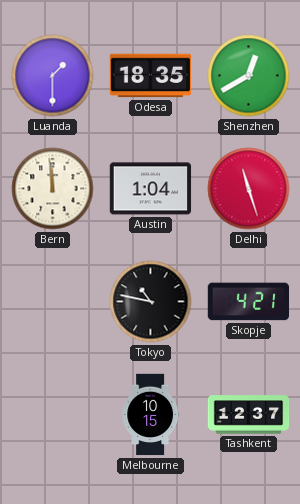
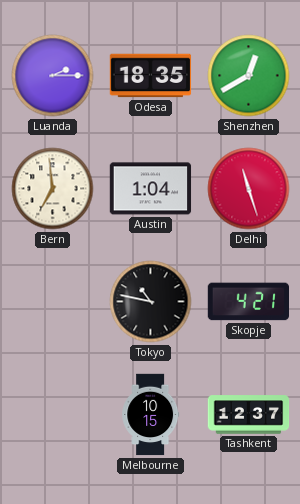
Luanda: 1:30 -> 2:15
Bern: 11:59 -> 6:59
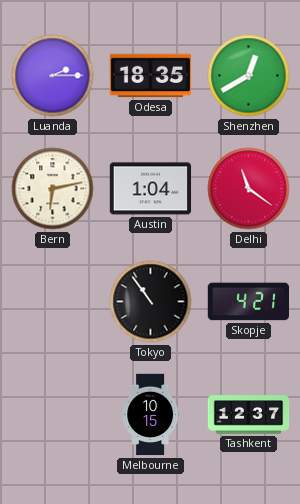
Bern: 6:59 -> 6:13
Delhi: 11:27 -> 11:21
Tokyo: 10:47 -> 10:54
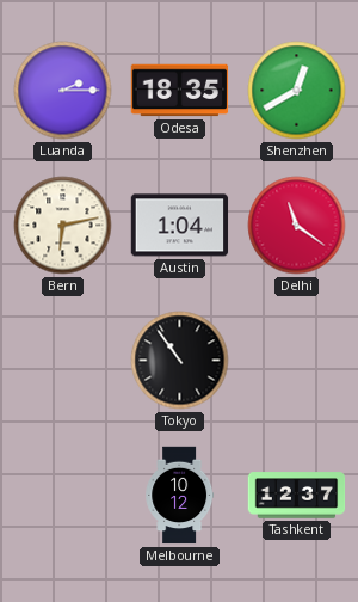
Skopje: 4:21 -> none
Melbourne: 10:15 -> 10:12
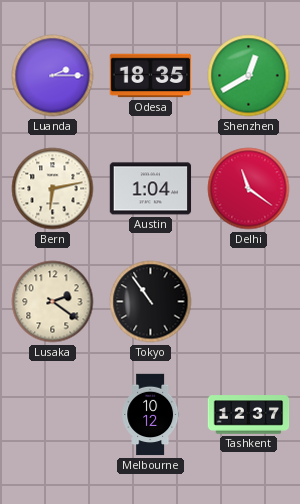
Lusaka: none -> 2:21
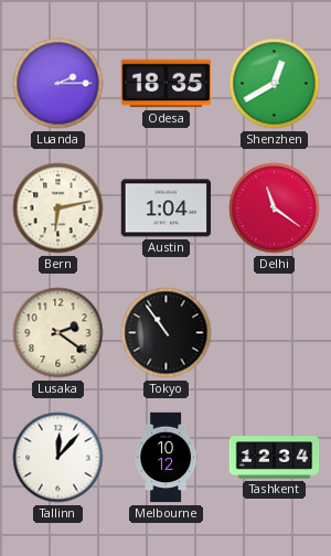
Tallinn: none -> 12:07
Tashkent: 12:37 -> 12:34
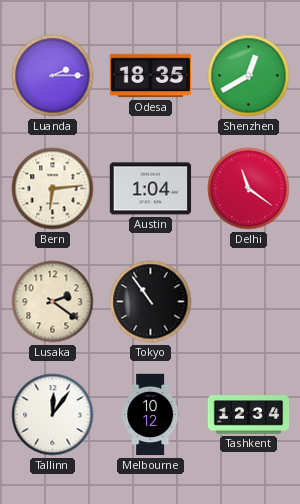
Bern: 6:13 -> 6:14
Tallinn: 12:07 -> 12:06
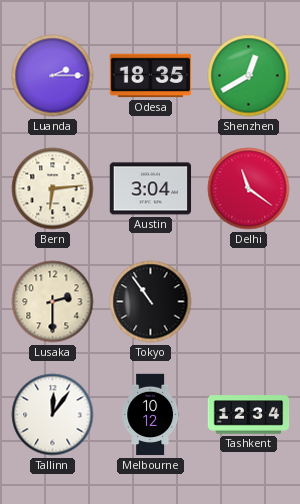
Austin: 1:04 -> 3:04
Lusaka: 2:21 -> 2:30
